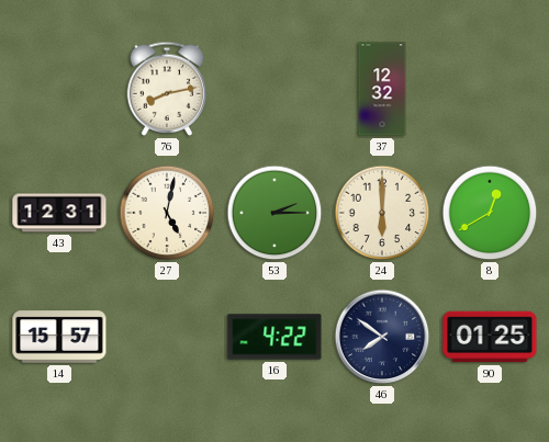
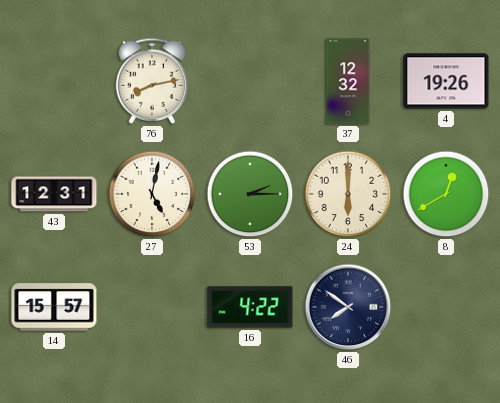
4: none -> 19:26
90: 01:25 -> none
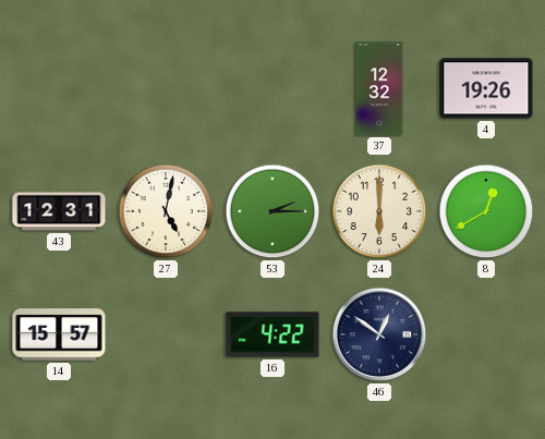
76: 8:13 -> none
46: 7:51 -> 12:51
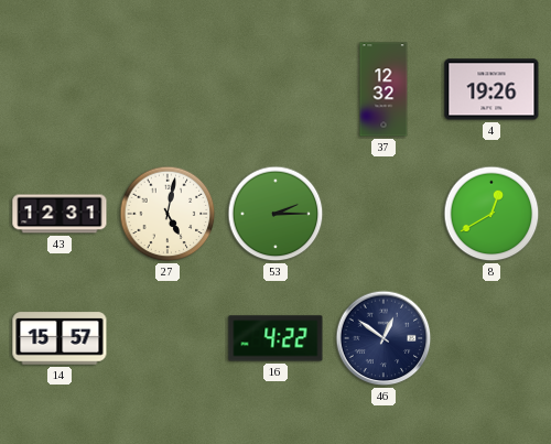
24: 6:00 -> none
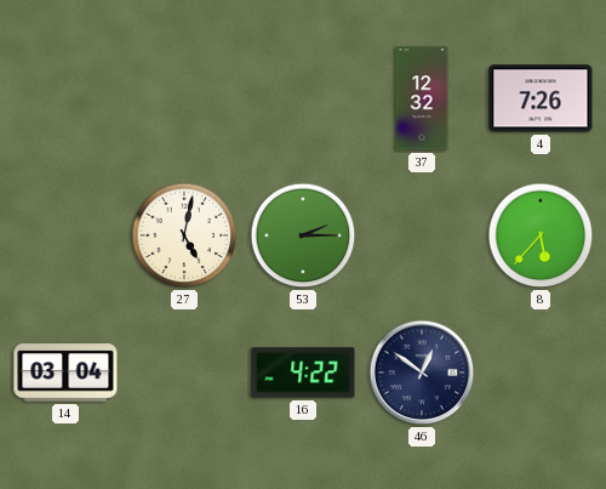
4: 19:26 -> 7:26
43: 12:31 -> none
8: 12:40 -> 5:37
14: 15:57 -> 03:04
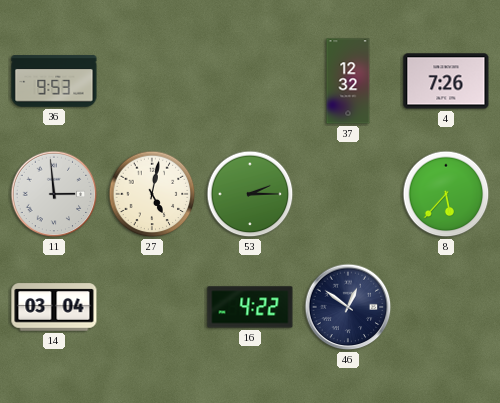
36: none -> 9:53
11: none -> 2:59
